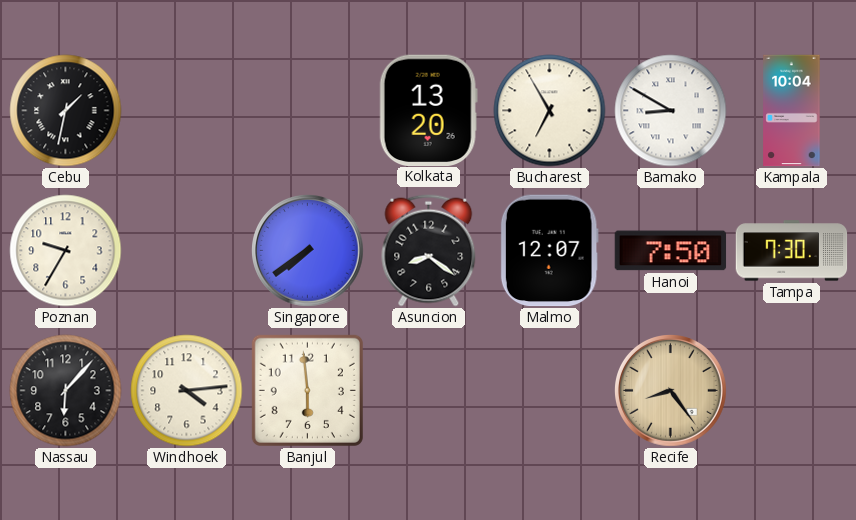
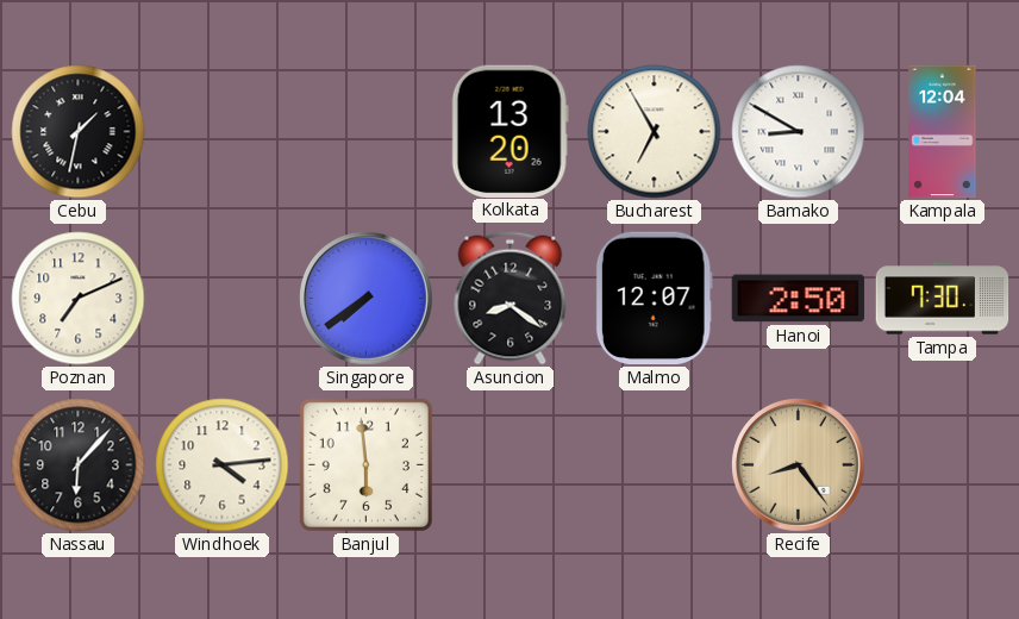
Kampala: 10:04 -> 12:04
Poznan: 9:35 -> 7:11
Hanoi: 7:50 -> 2:50
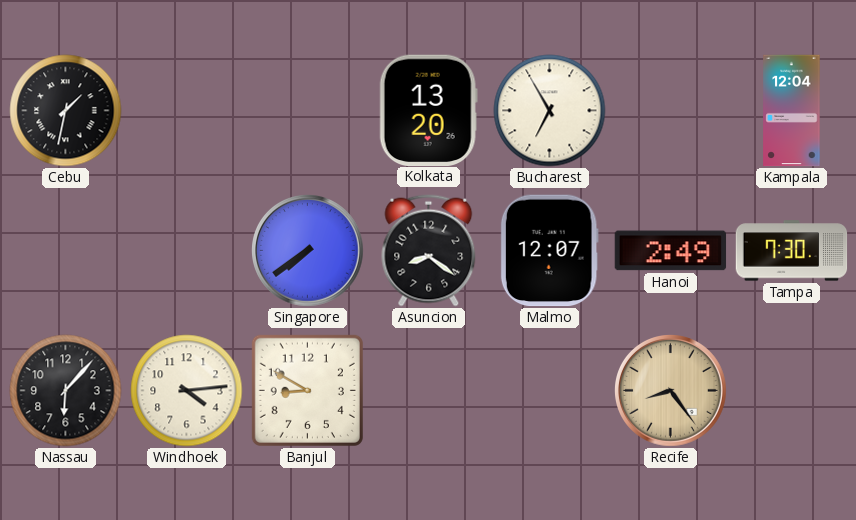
Bamako: 8:50 -> none
Poznan: 7:11 -> none
Hanoi: 2:50 -> 2:49
Banjul: 5:59 -> 8:50
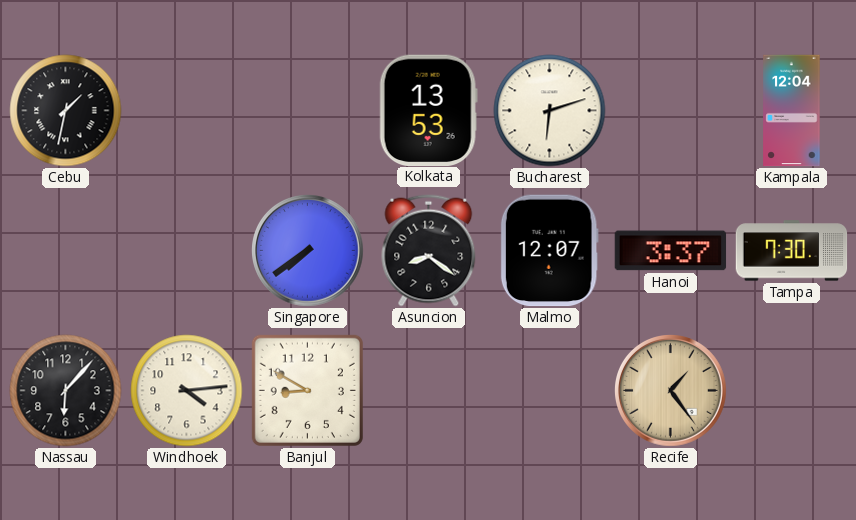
Kolkata: 13:20 -> 13:53
Bucharest: 6:55 -> 6:12
Hanoi: 2:49 -> 3:37
Recife: 8:24 -> 1:24
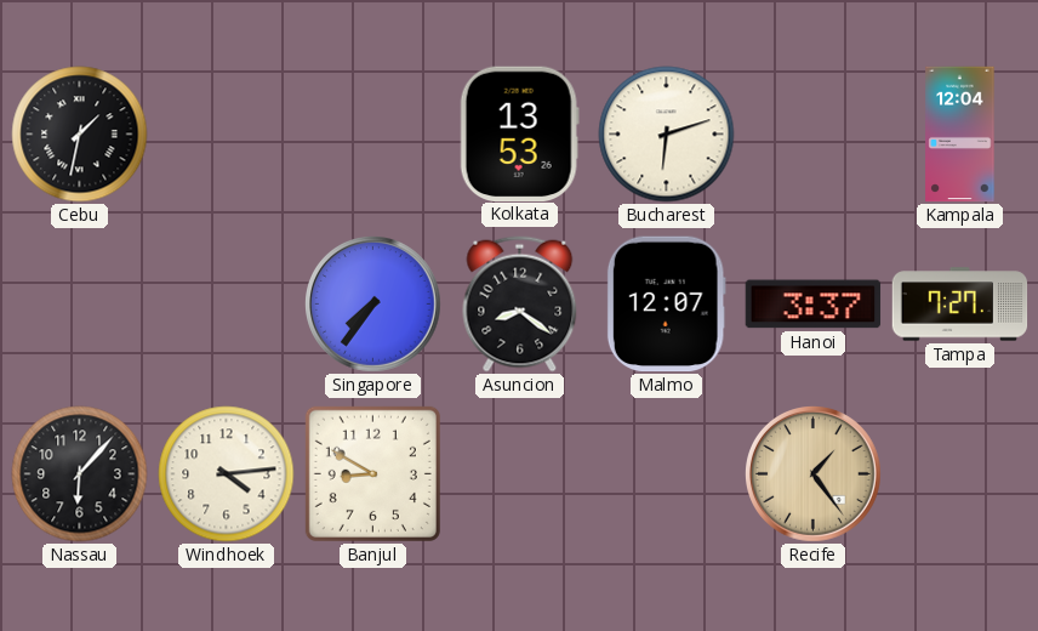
Singapore: 7:39 -> 7:36
Tampa: 7:30 -> 7:27
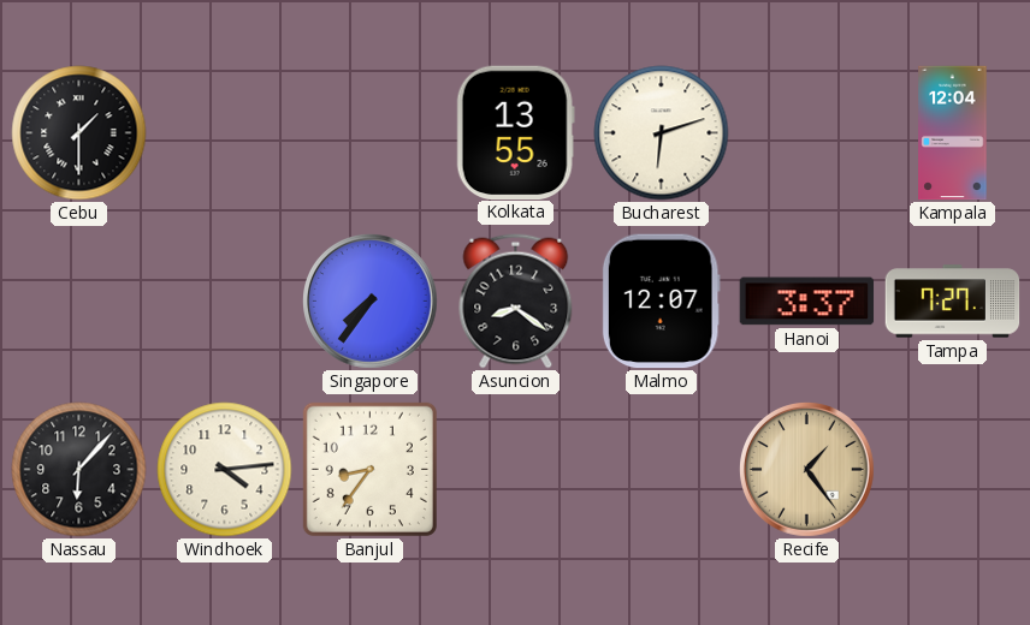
Cebu: 1:32 -> 1:30
Kolkata: 13:53 -> 13:55
Banjul: 8:50 -> 8:36
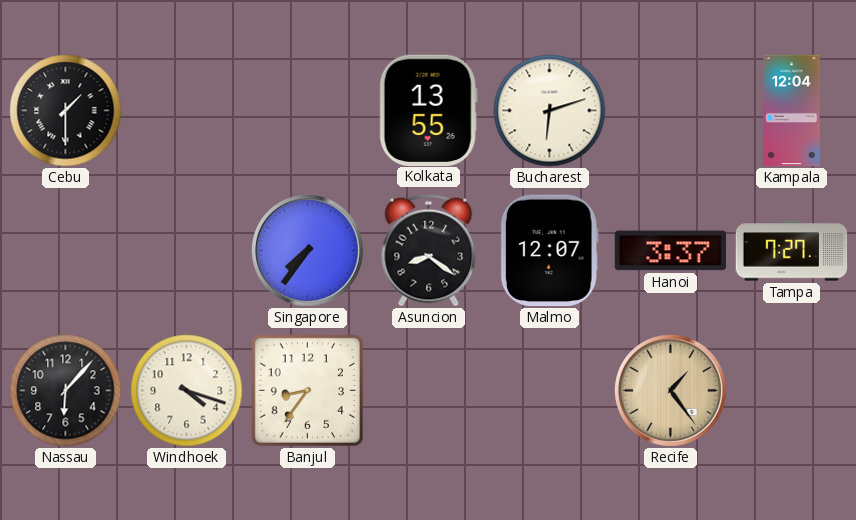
Windhoek: 4:14 -> 4:18
